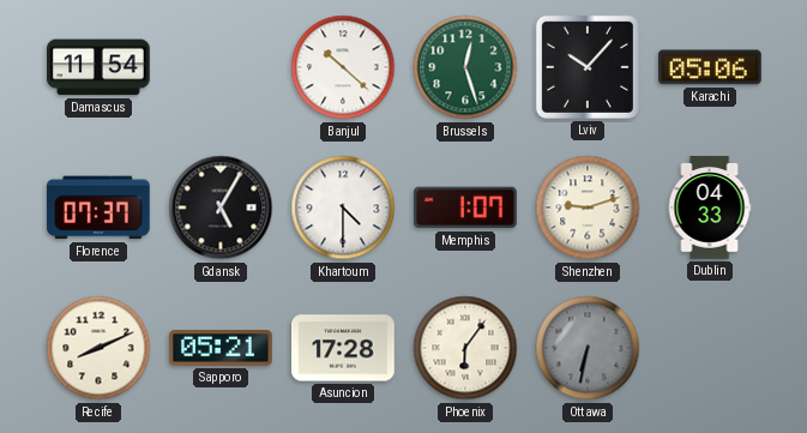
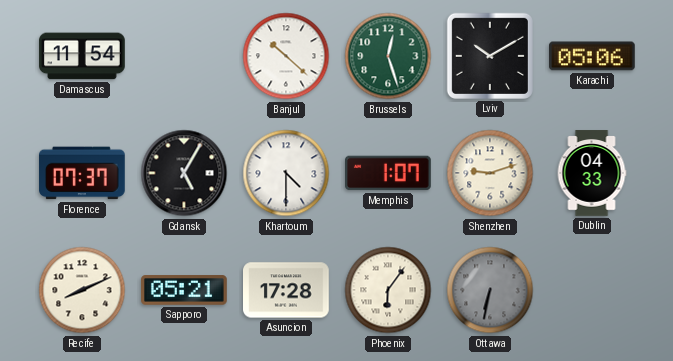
Lviv: 10:07 -> 10:10
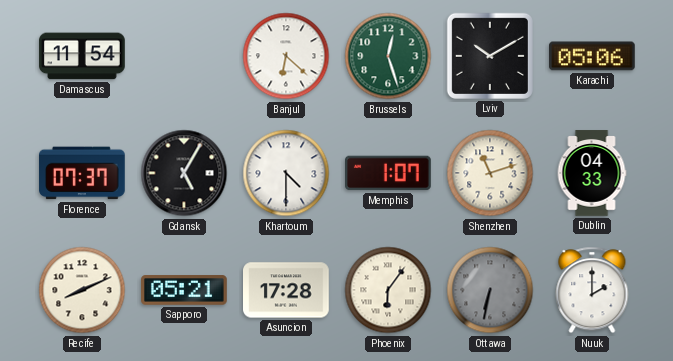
Banjul: 10:22 -> 6:22
Shenzhen: 9:12 -> 11:12
Nuuk: none -> 2:00
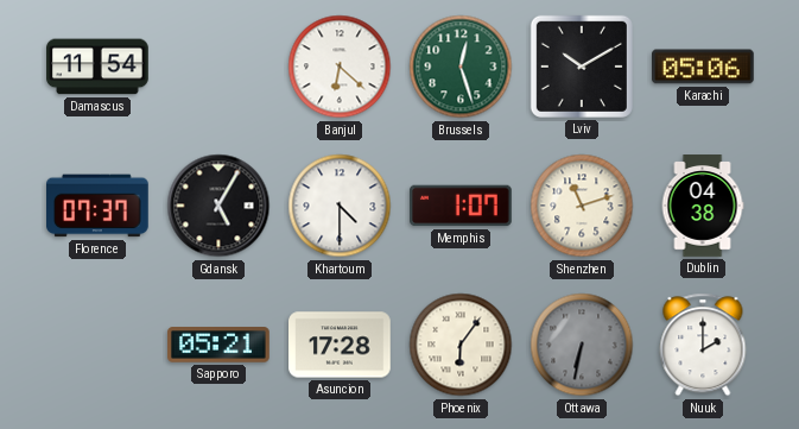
Dublin: 04:33 -> 04:38
Recife: 8:11 -> none
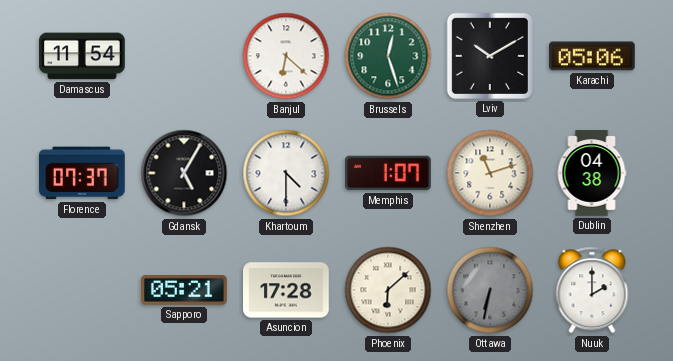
Phoenix: 6:06 -> 6:08
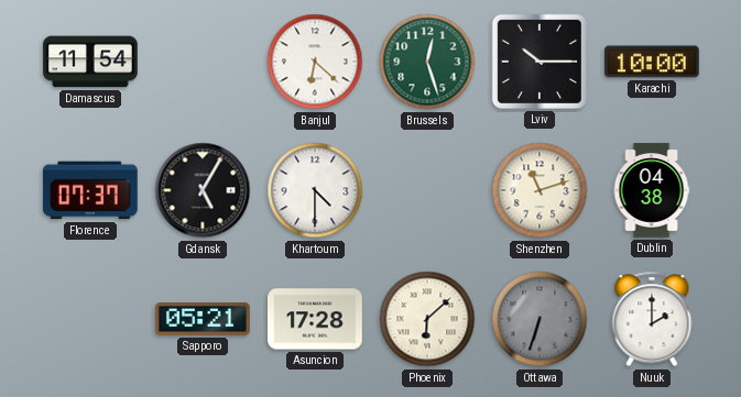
Lviv: 10:10 -> 10:15
Karachi: 05:06 -> 10:00
Memphis: 1:07 -> none
Ottawa: 6:32 -> 6:33
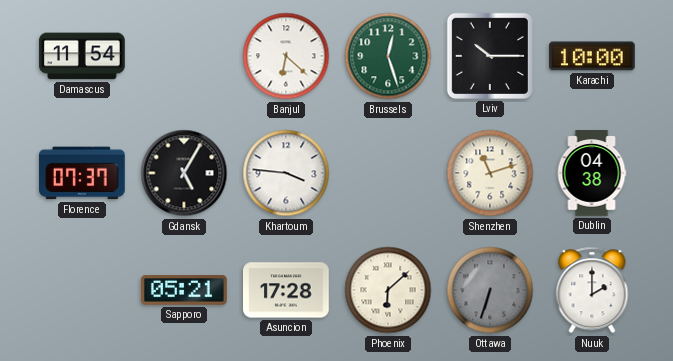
Khartoum: 4:30 -> 3:46
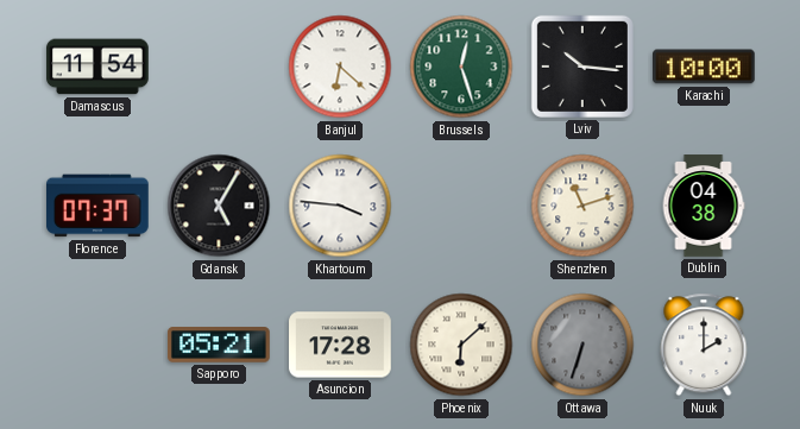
Lviv: 10:15 -> 10:16
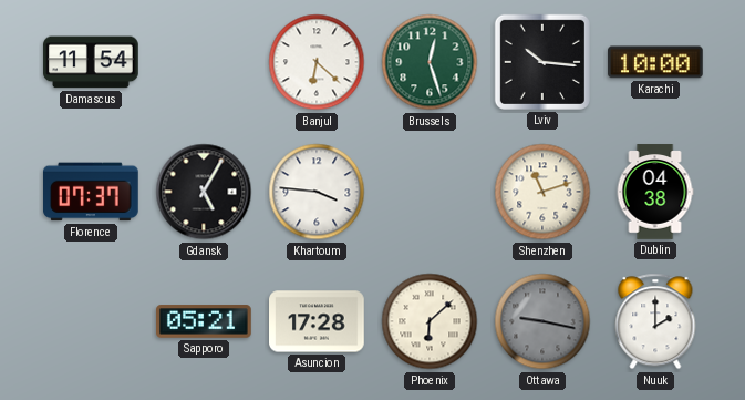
Ottawa: 6:33 -> 9:17
